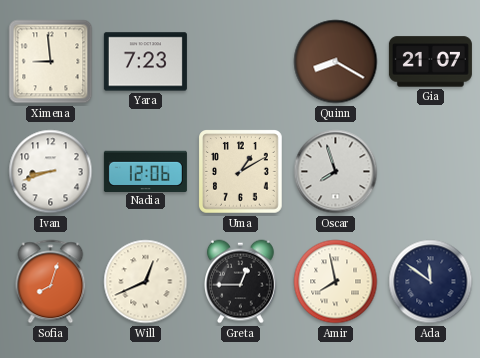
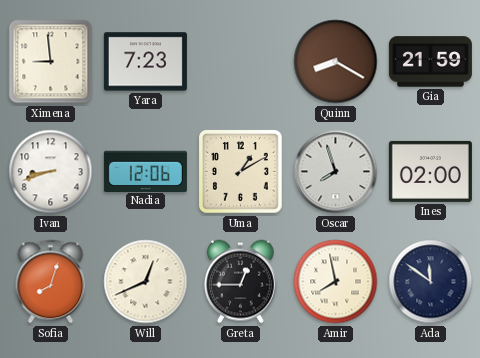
Gia: 21:07 -> 21:59
Ines: none -> 02:00
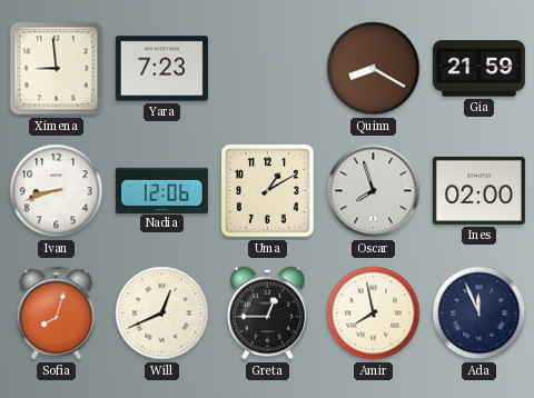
Ada: 11:51 -> 11:56
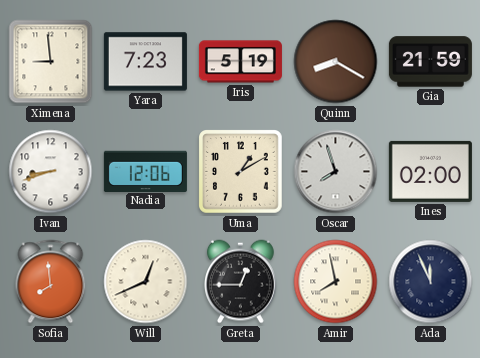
Iris: none -> 5:19
Sofia: 8:03 -> 7:59
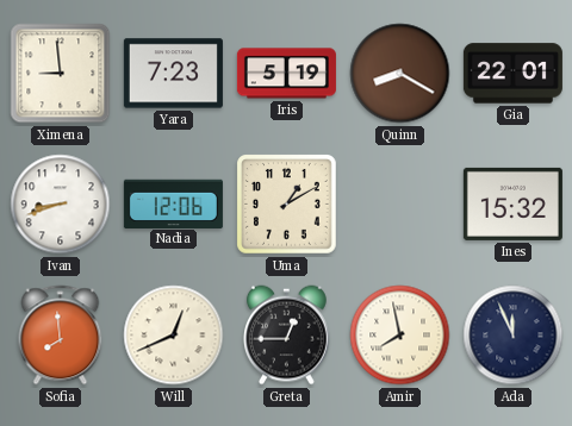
Gia: 21:59 -> 22:01
Oscar: 7:57 -> none
Ines: 02:00 -> 15:32
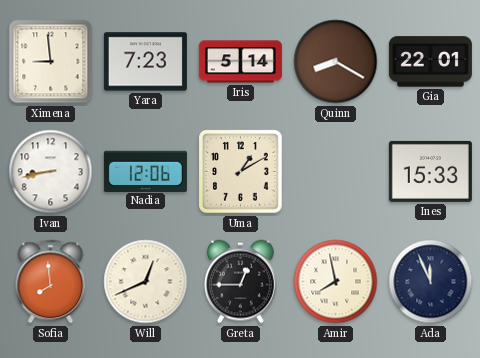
Iris: 5:19 -> 5:14
Ivan: 8:42 -> 8:43
Ines: 15:32 -> 15:33
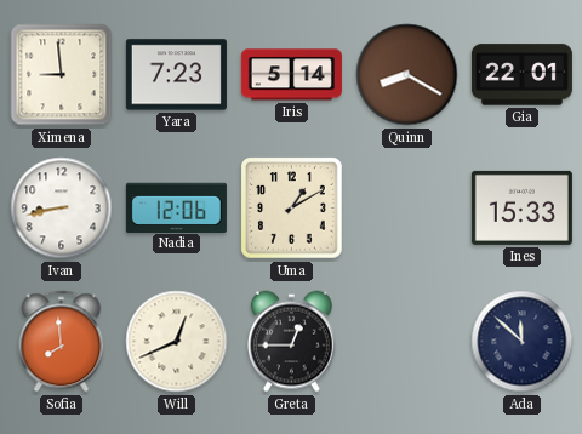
Amir: 7:58 -> none
Ada: 11:56 -> 11:52
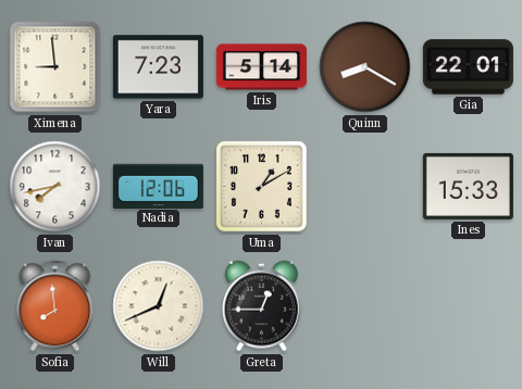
Ivan: 8:43 -> 7:43
Ada: 11:52 -> none
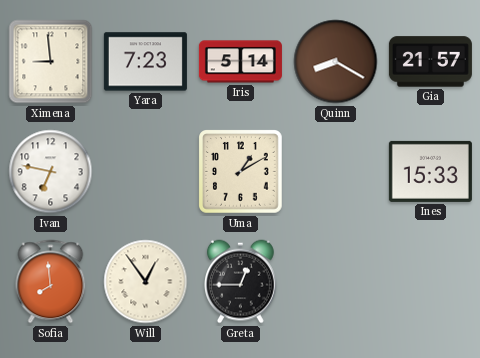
Gia: 22:01 -> 21:57
Ivan: 7:43 -> 6:47
Nadia: 12:06 -> none
Will: 12:41 -> 12:54
